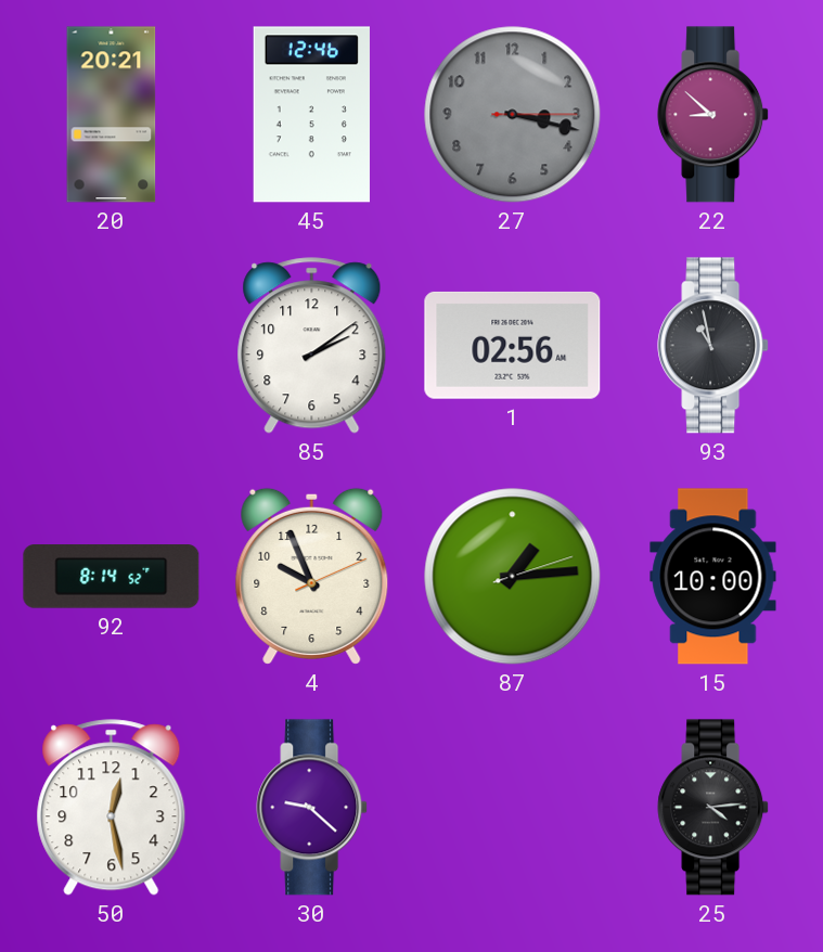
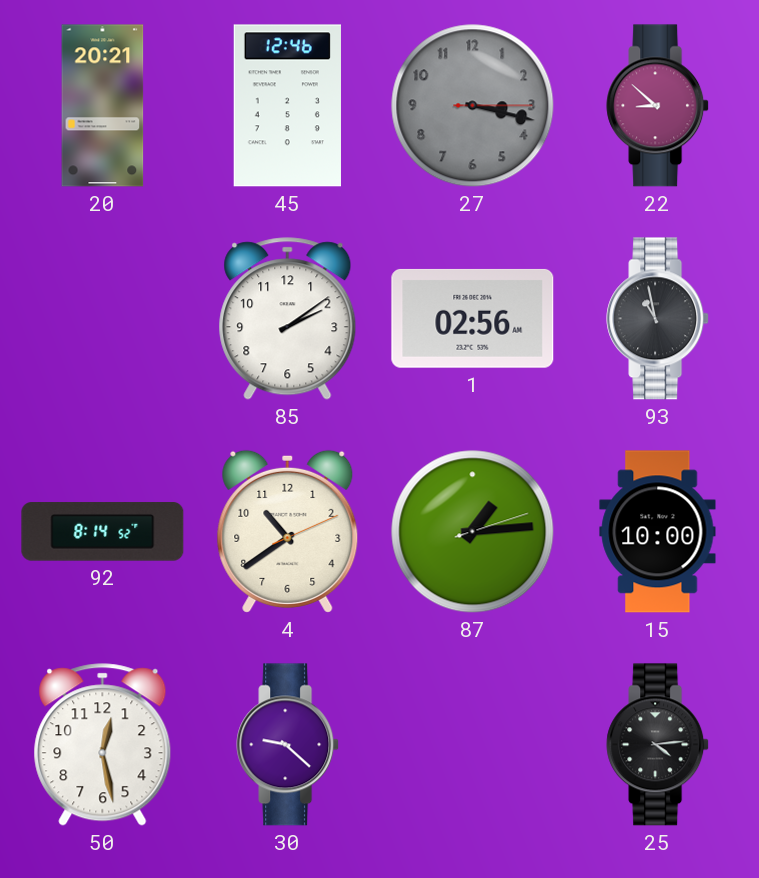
4: 9:56 -> 10:39
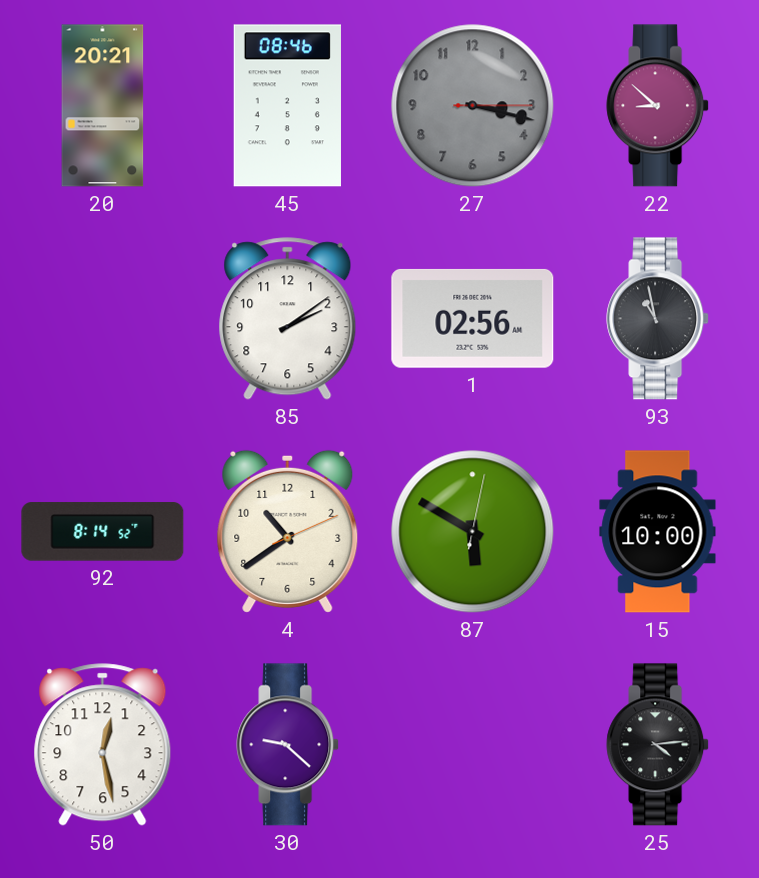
45: 12:46 -> 08:46
87: 1:14 -> 5:50
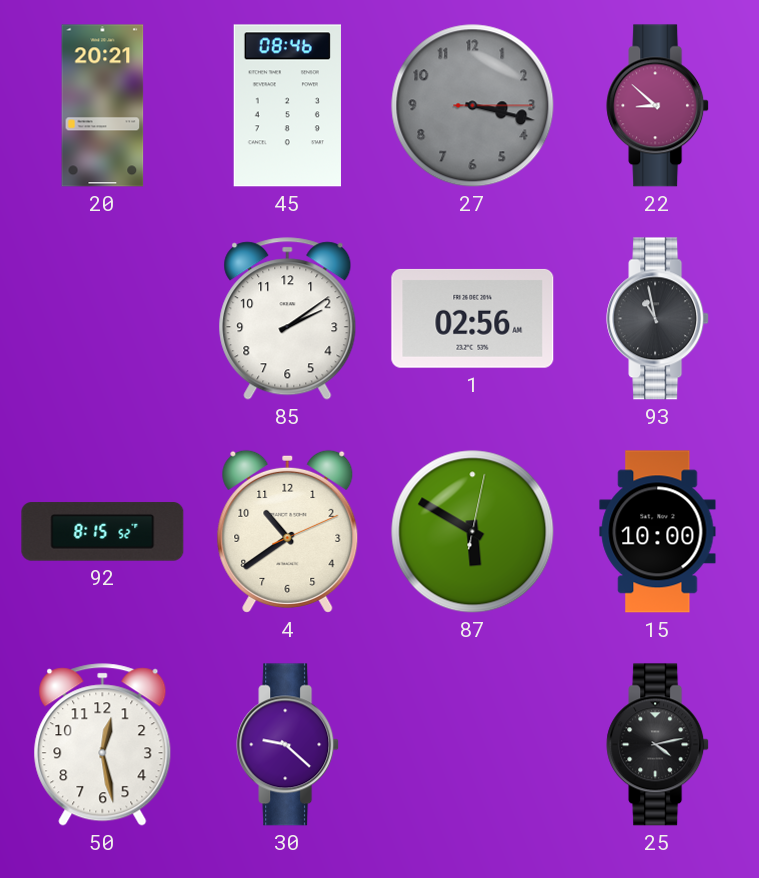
92: 8:14 -> 8:15
25: 4:14 -> 4:13
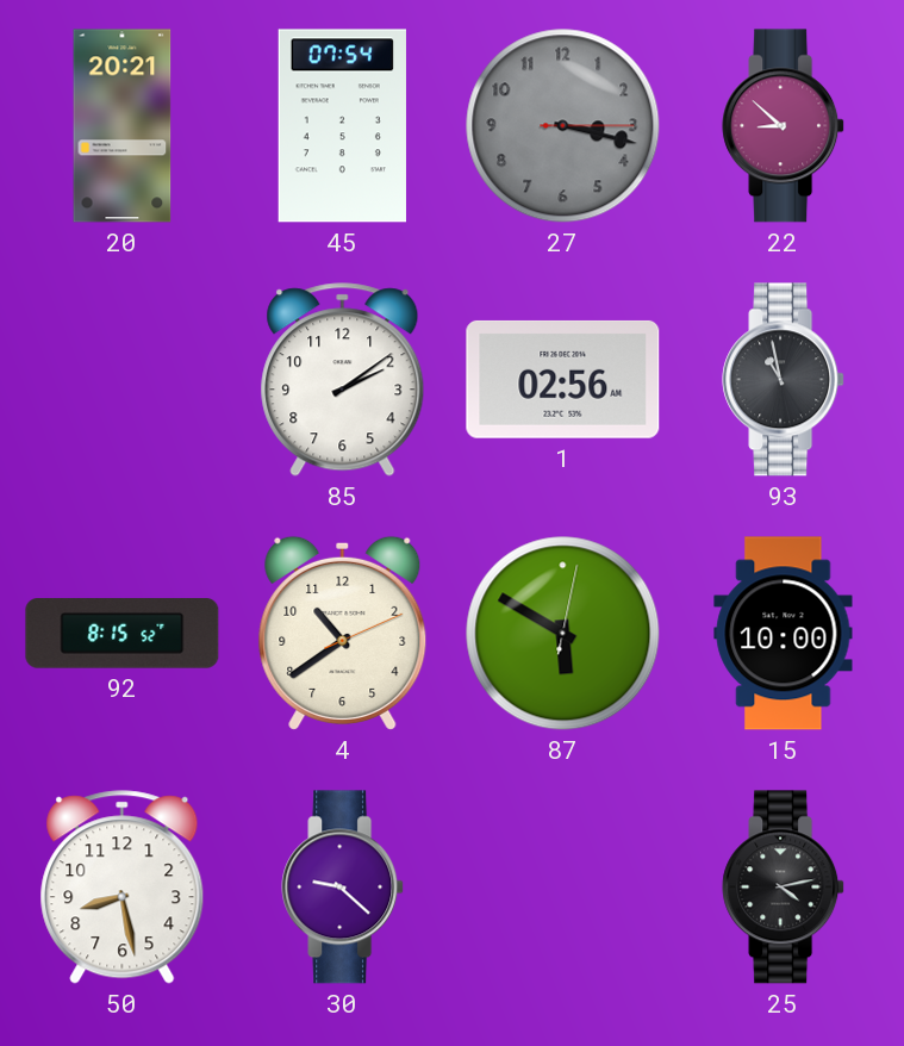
45: 08:46 -> 07:54
50: 12:28 -> 8:28
